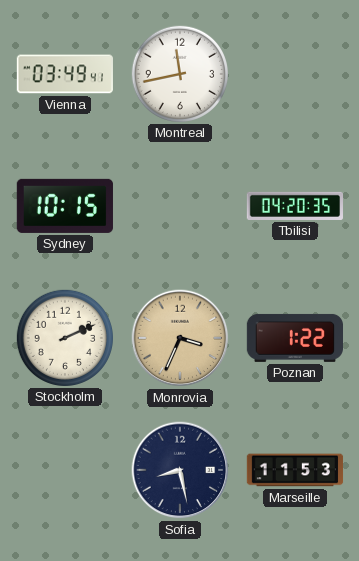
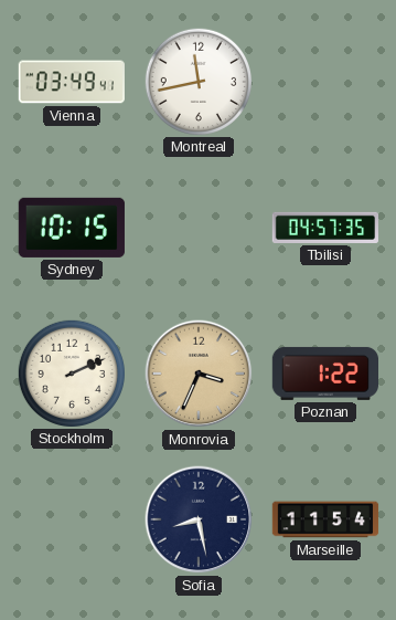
Tbilisi: 04:20 -> 04:57
Marseille: 11:53 -> 11:54
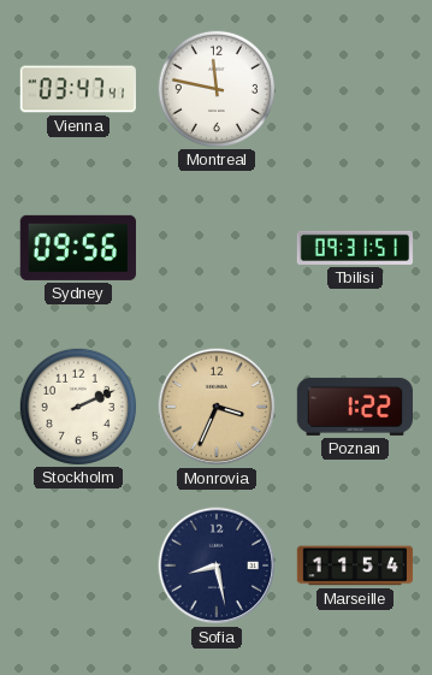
Vienna: 03:49 -> 03:47
Montreal: 11:43 -> 11:47
Sydney: 10:15 -> 09:56
Tbilisi: 04:57 -> 09:31
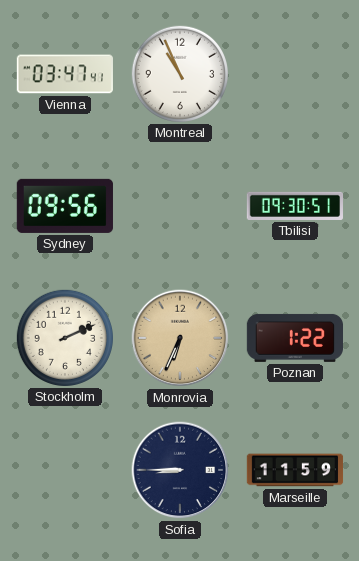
Montreal: 11:47 -> 10:56
Tbilisi: 09:31 -> 09:30
Monrovia: 3:34 -> 6:34
Sofia: 8:28 -> 8:45
Marseille: 11:54 -> 11:59
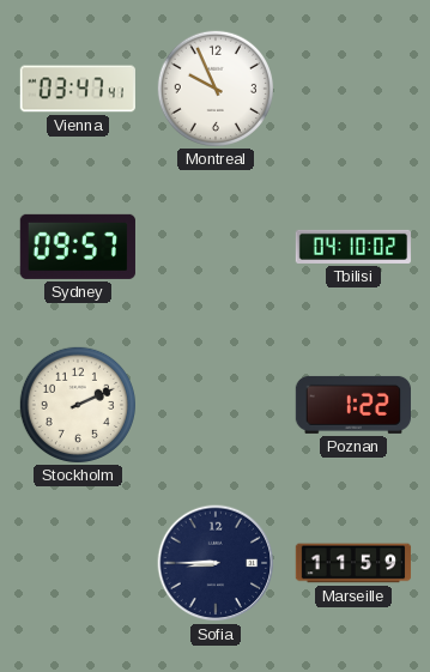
Montreal: 10:56 -> 9:56
Sydney: 09:56 -> 09:57
Tbilisi: 09:30 -> 04:10
Monrovia: 6:34 -> none
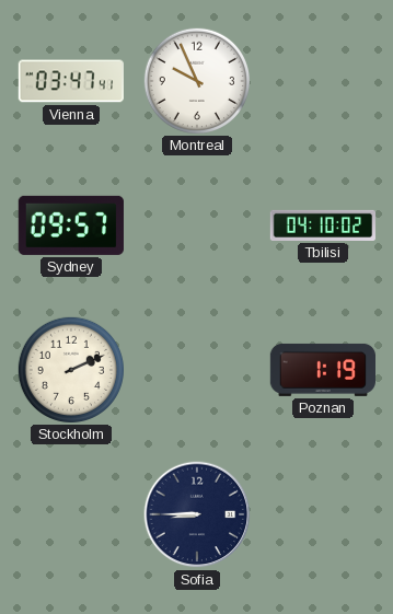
Poznan: 1:22 -> 1:19
Marseille: 11:59 -> none
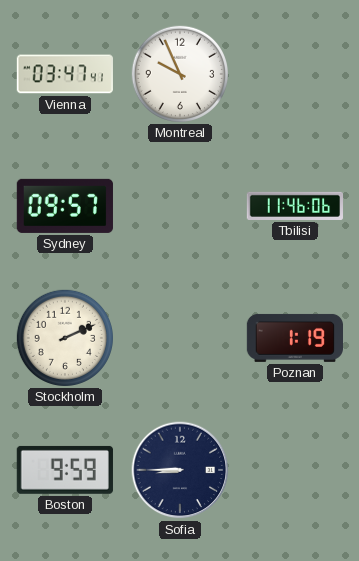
Tbilisi: 04:10 -> 11:46
Boston: none -> 9:59
